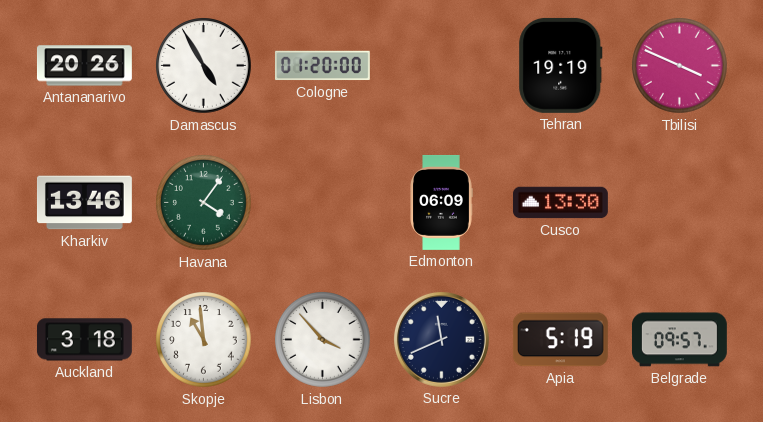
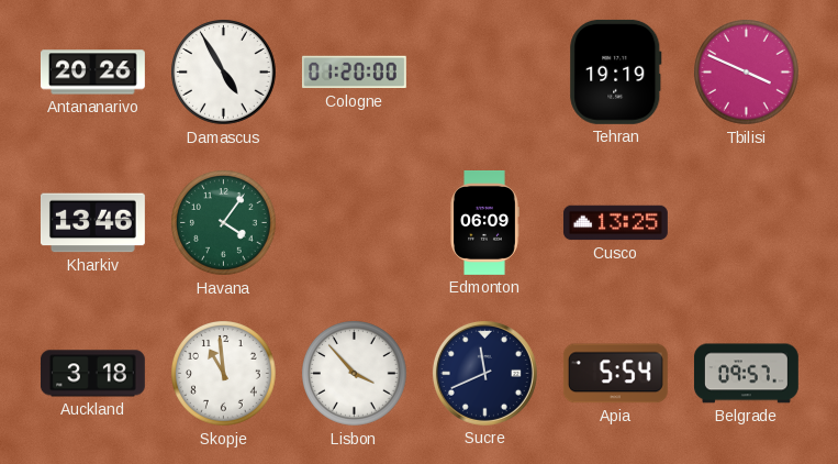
Cusco: 13:30 -> 13:25
Apia: 5:19 -> 5:54
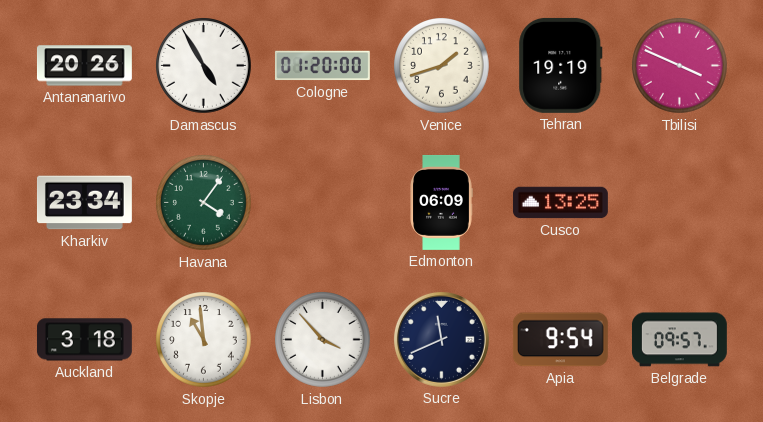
Venice: none -> 1:42
Kharkiv: 13:46 -> 23:34
Apia: 5:54 -> 9:54
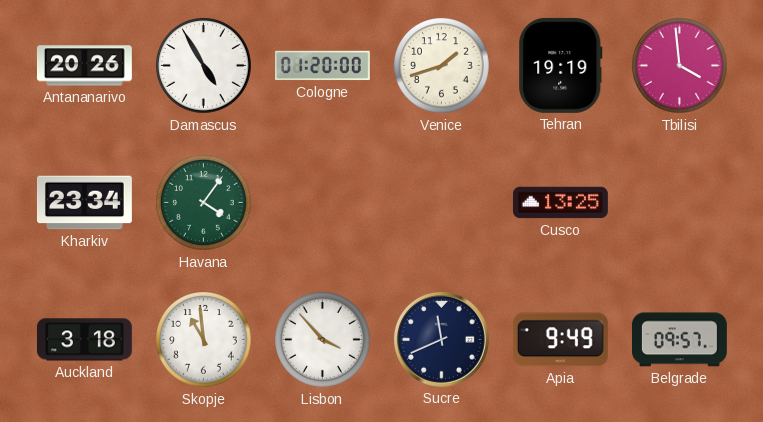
Tbilisi: 3:49 -> 3:59
Edmonton: 06:09 -> none
Apia: 9:54 -> 9:49
